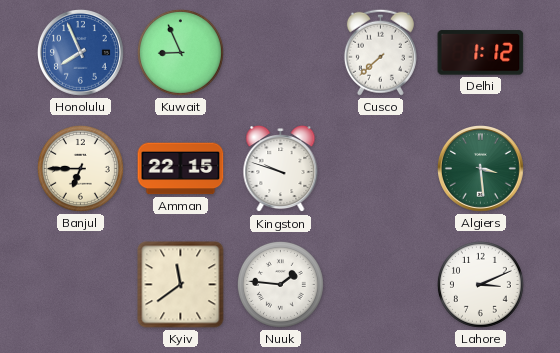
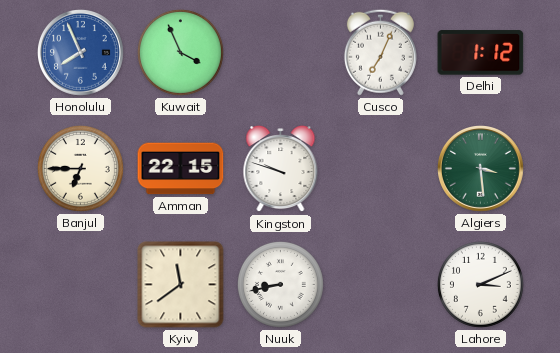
Kuwait: 8:56 -> 3:56
Cusco: 7:38 -> 7:04
Nuuk: 1:46 -> 8:43
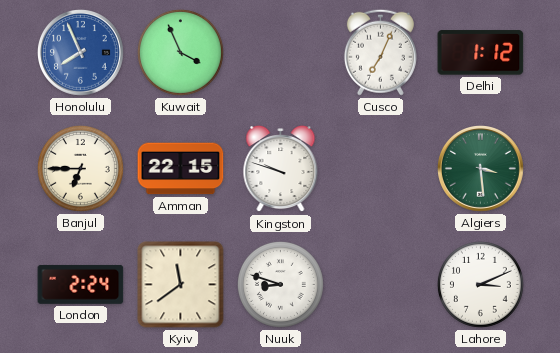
London: none -> 2:24
Nuuk: 8:43 -> 8:48
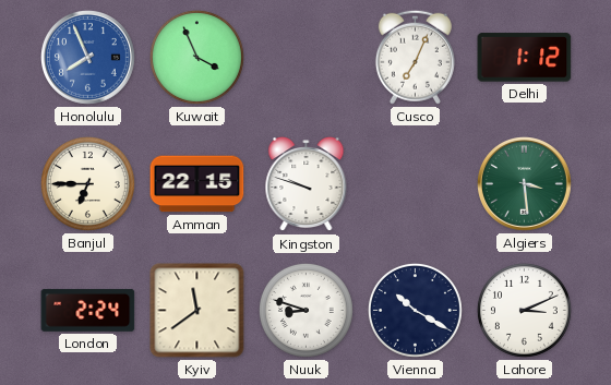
Vienna: none -> 10:20
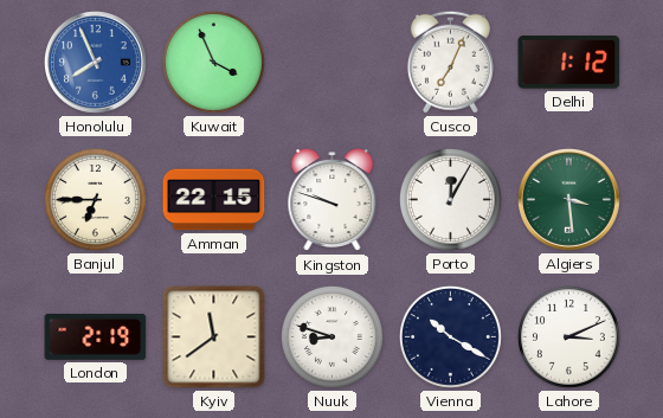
Porto: none -> 12:05
London: 2:24 -> 2:19
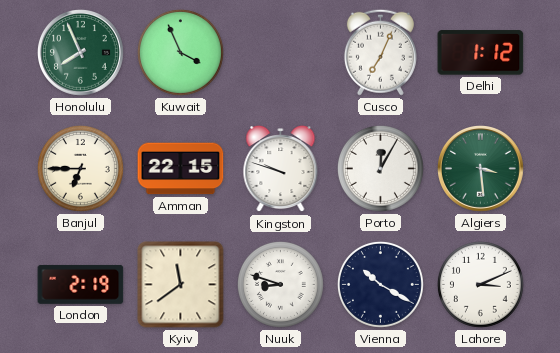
Honolulu dial: blue -> green
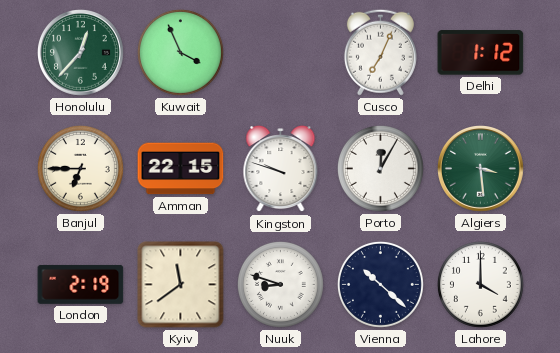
Honolulu: 7:56 -> 12:37
Vienna: 10:20 -> 10:22
Lahore: 3:11 -> 4:00
